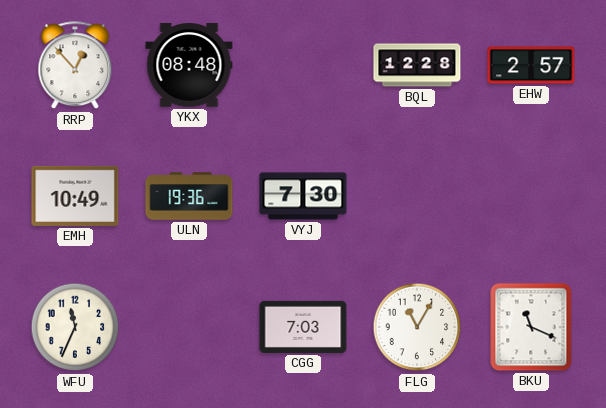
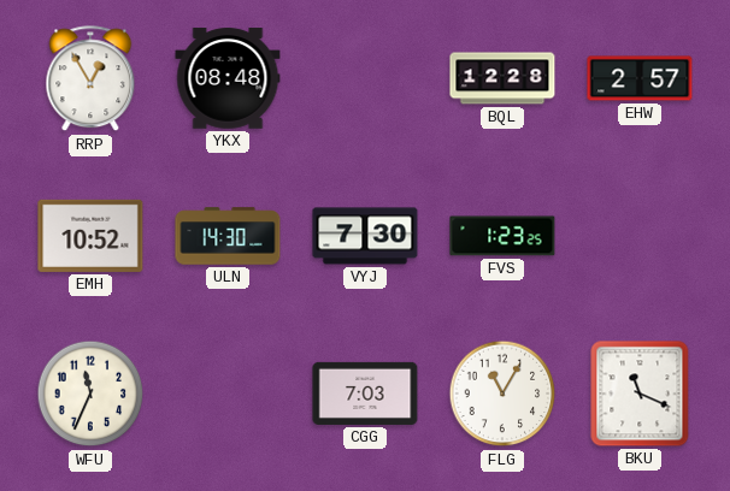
RRP: 12:53 -> 12:55
EMH: 10:49 -> 10:52
ULN: 19:36 -> 14:30
FVS: none -> 1:23
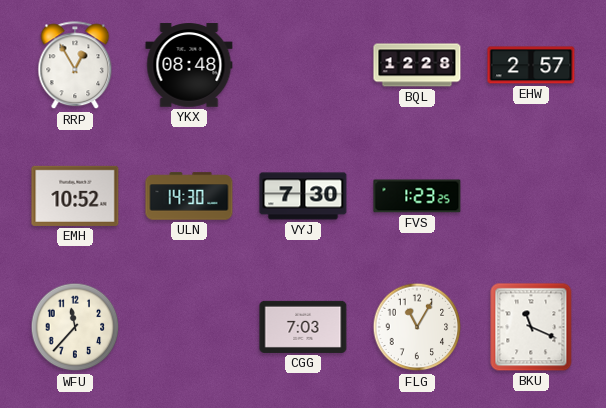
WFU: 11:34 -> 11:37
